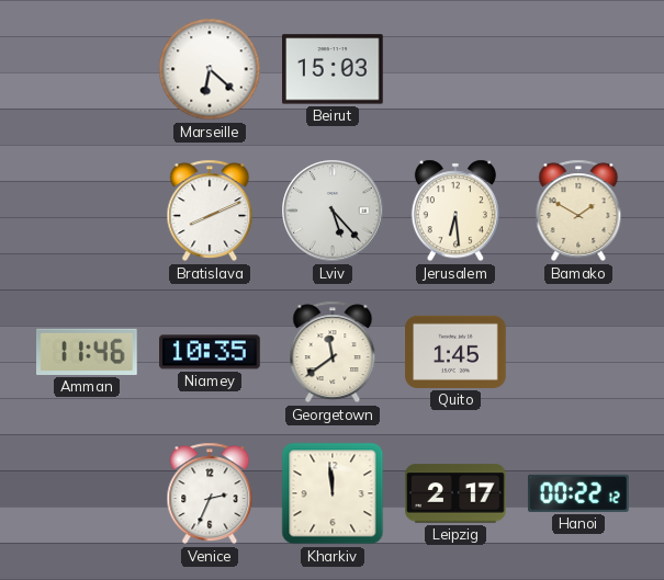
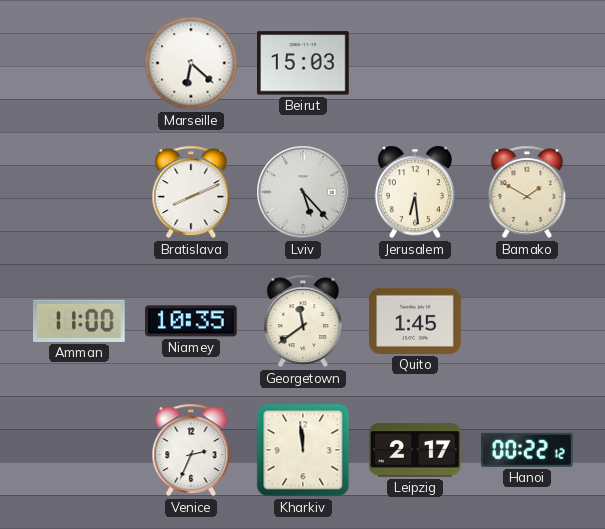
Amman: 11:46 -> 11:00
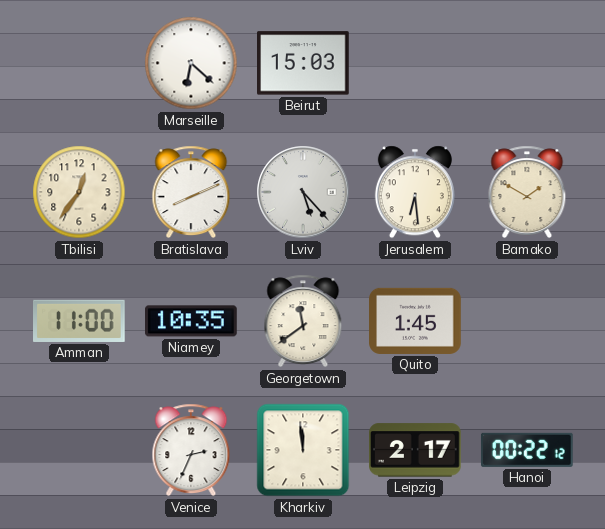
Tbilisi: none -> 12:36
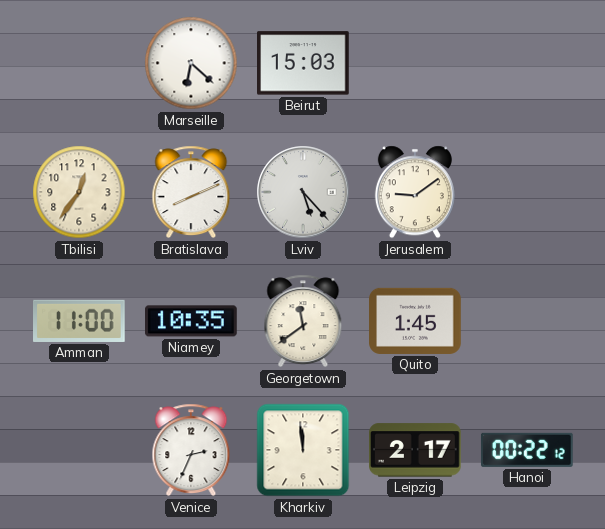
Jerusalem: 6:29 -> 9:09
Bamako: 1:50 -> none
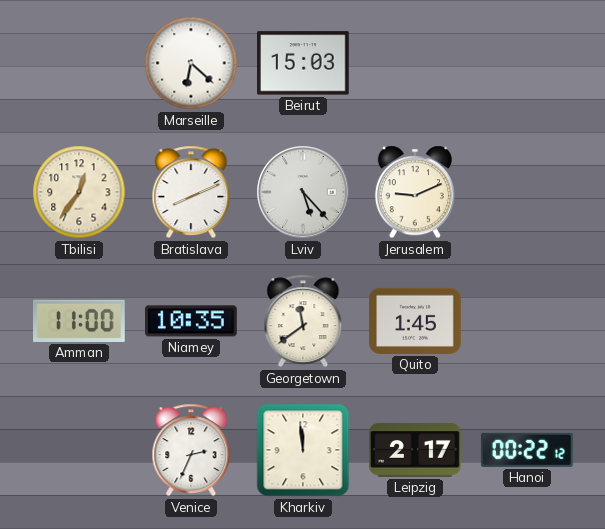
Jerusalem: 9:09 -> 9:11
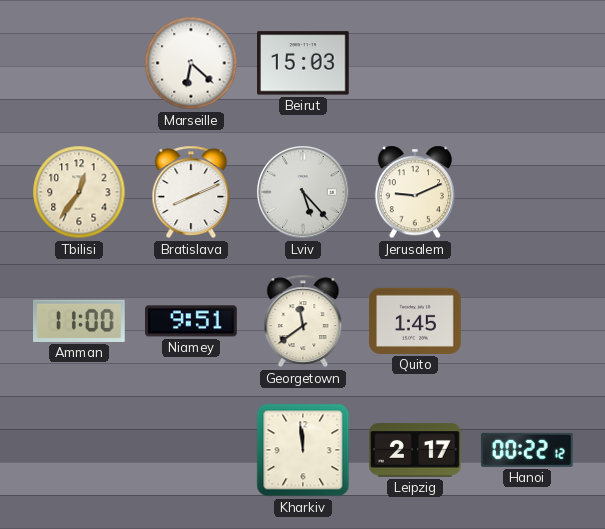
Niamey: 10:35 -> 9:51
Venice: 2:34 -> none
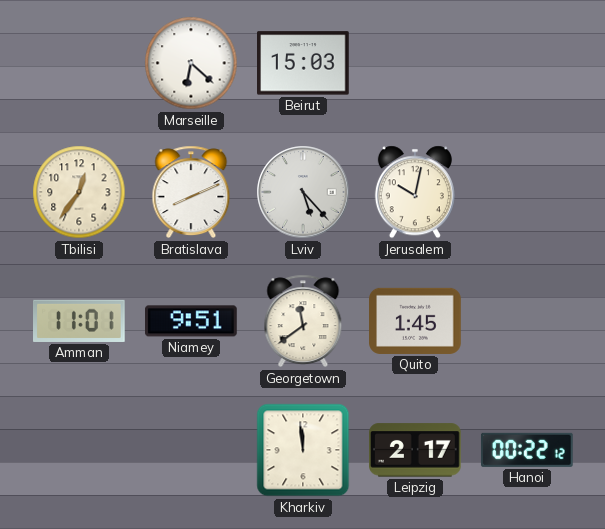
Jerusalem: 9:11 -> 10:02
Amman: 11:00 -> 11:01
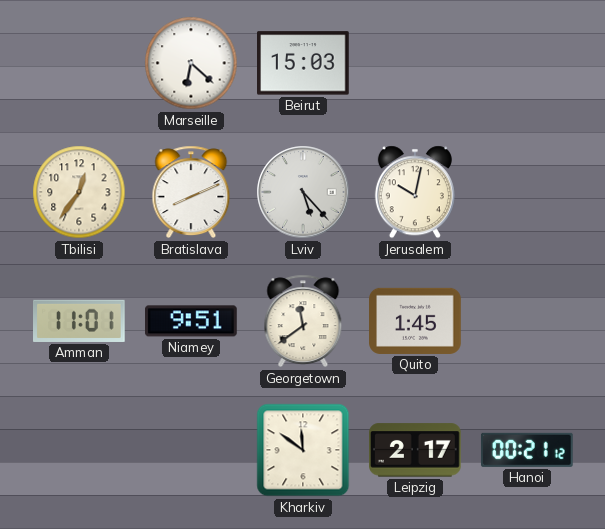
Kharkiv: 11:59 -> 11:51
Hanoi: 00:22 -> 00:21
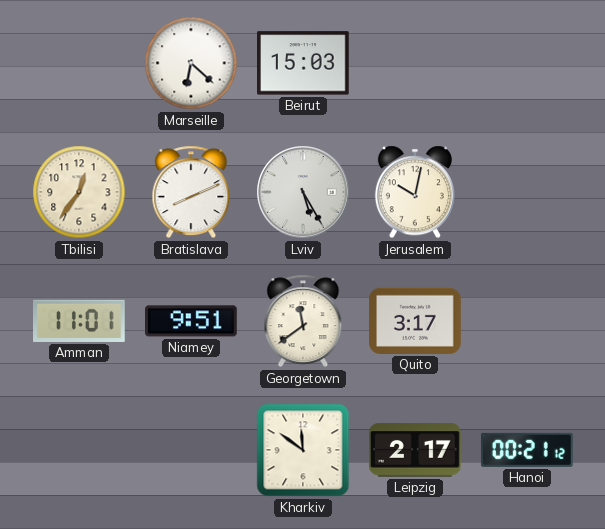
Lviv: 5:23 -> 5:25
Quito: 1:45 -> 3:17
